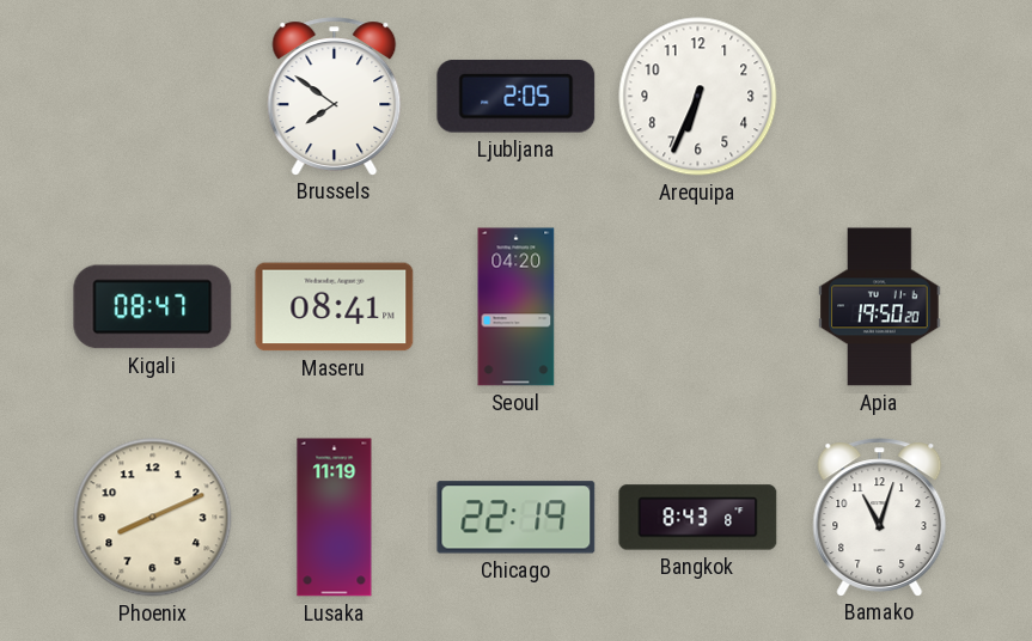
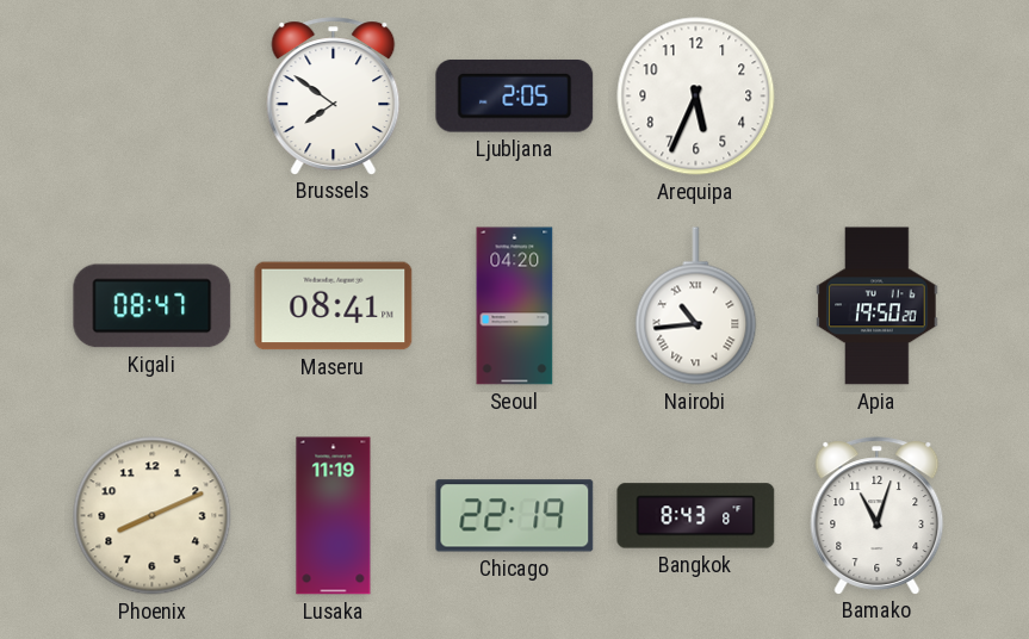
Arequipa: 6:34 -> 5:34
Nairobi: none -> 10:44
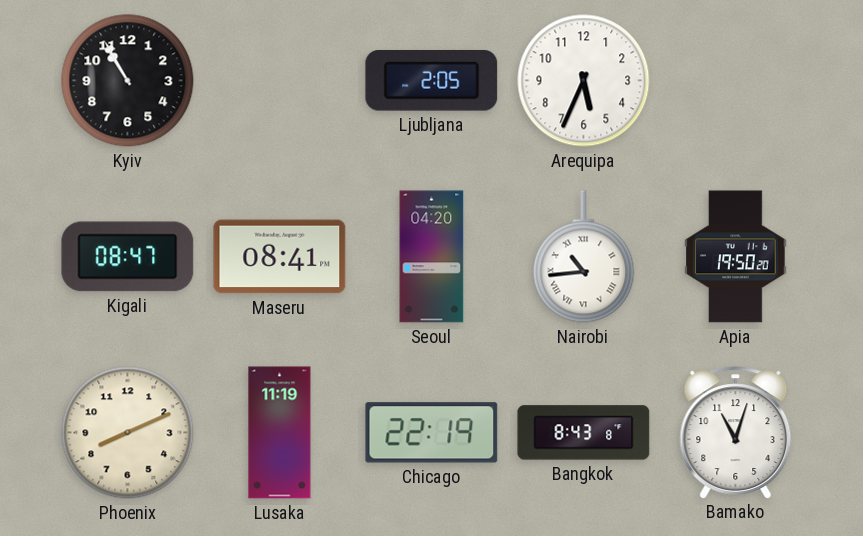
Kyiv: none -> 10:55
Brussels: 7:51 -> none
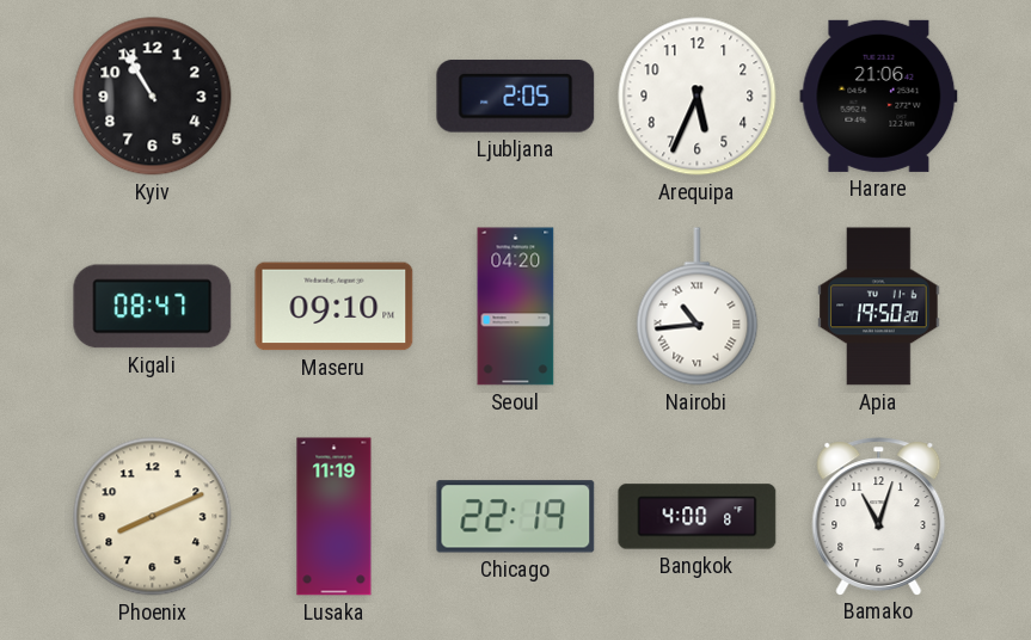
Harare: none -> 21:06
Maseru: 08:41 -> 09:10
Bangkok: 8:43 -> 4:00
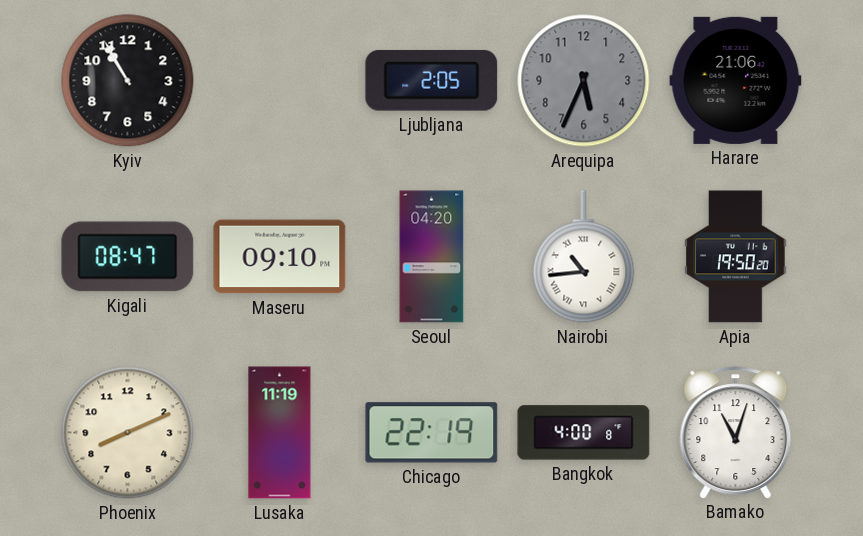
Arequipa dial: white -> grey
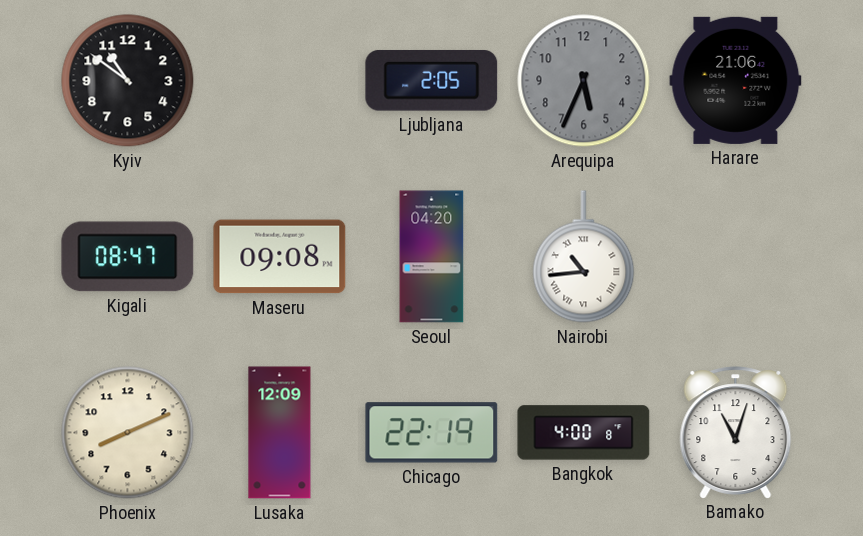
Kyiv: 10:55 -> 10:51
Maseru: 09:10 -> 09:08
Apia: 19:50 -> none
Lusaka: 11:19 -> 12:09
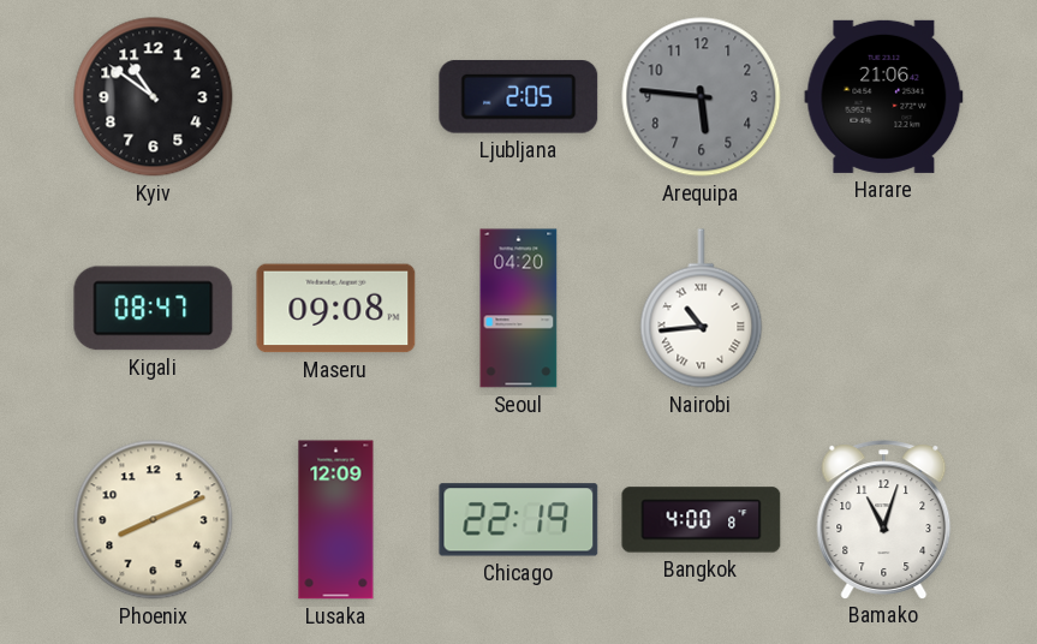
Arequipa: 5:34 -> 5:46
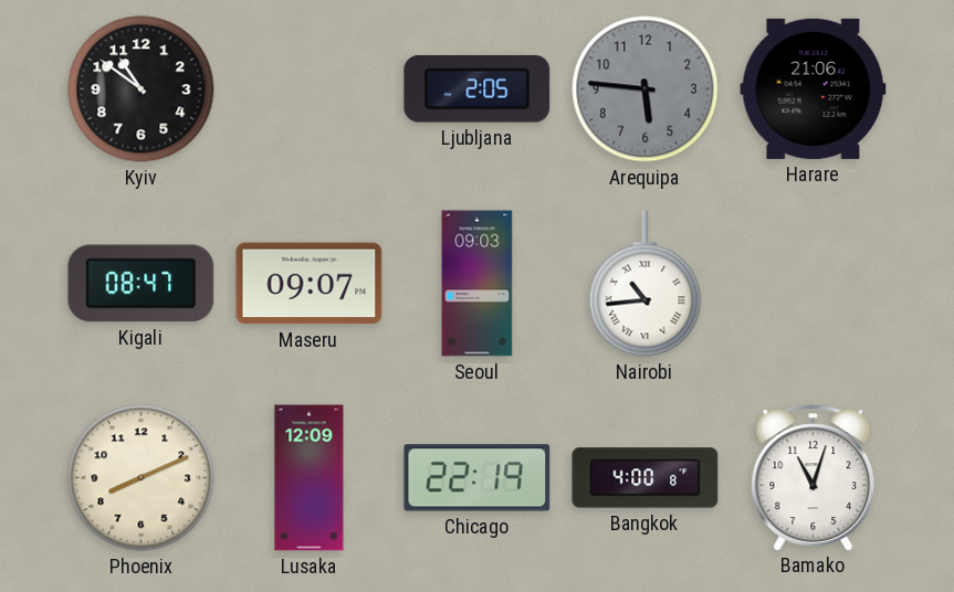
Maseru: 09:08 -> 09:07
Seoul: 04:20 -> 09:03
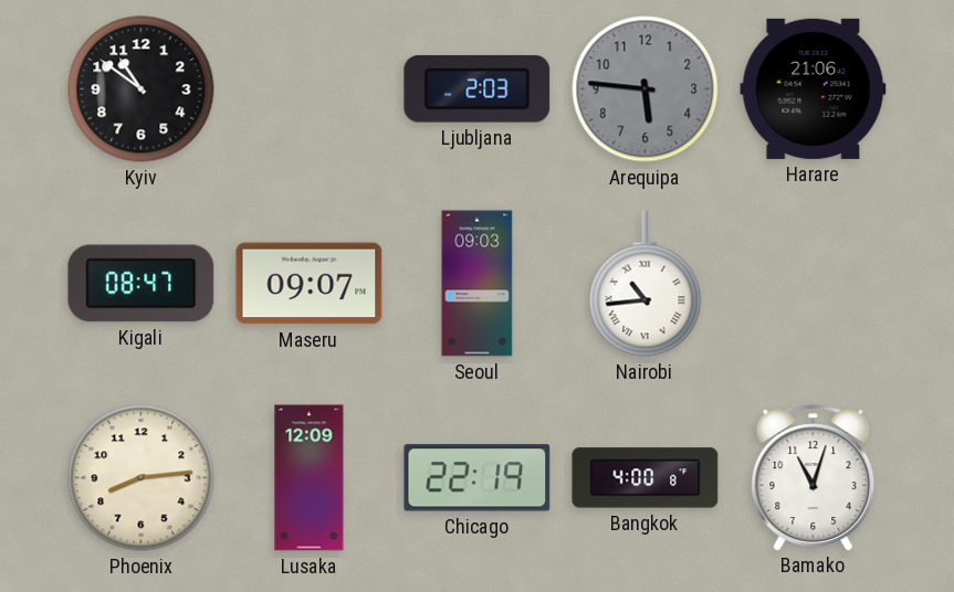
Ljubljana: 2:05 -> 2:03
Phoenix: 8:11 -> 8:14
